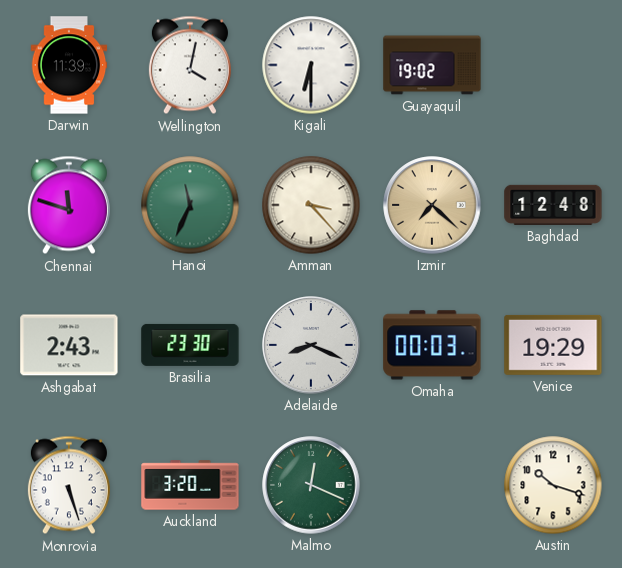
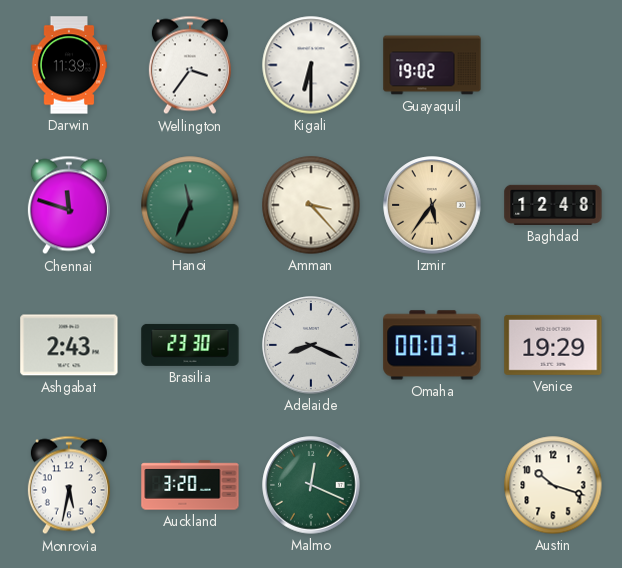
Wellington: 4:02 -> 3:36
Izmir: 7:22 -> 5:36
Monrovia: 5:27 -> 5:32
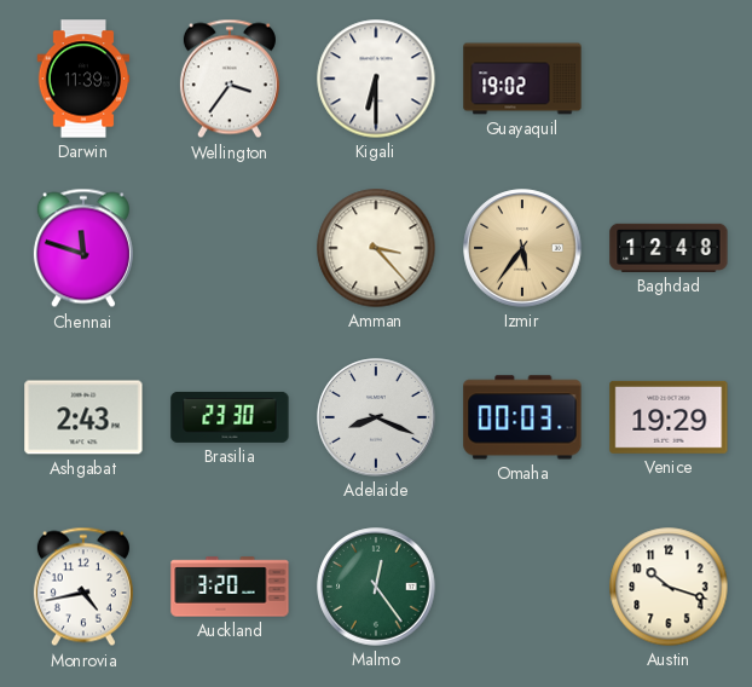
Hanoi: 11:34 -> none
Monrovia: 5:32 -> 4:43
Malmo: 12:19 -> 12:24
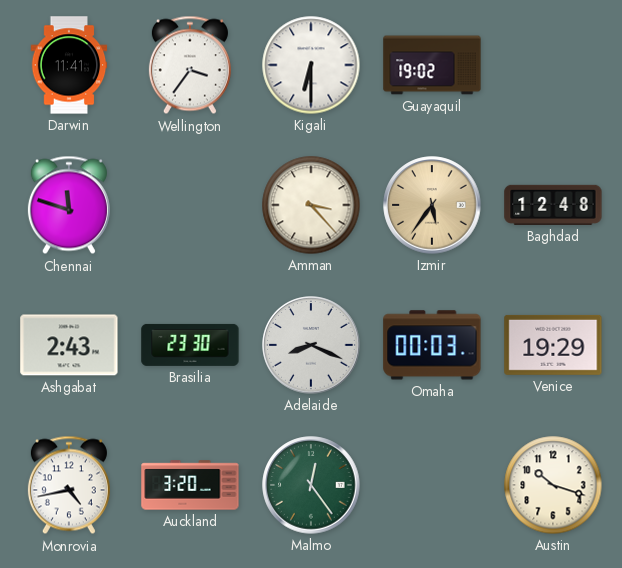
Darwin: 11:39 -> 11:41
